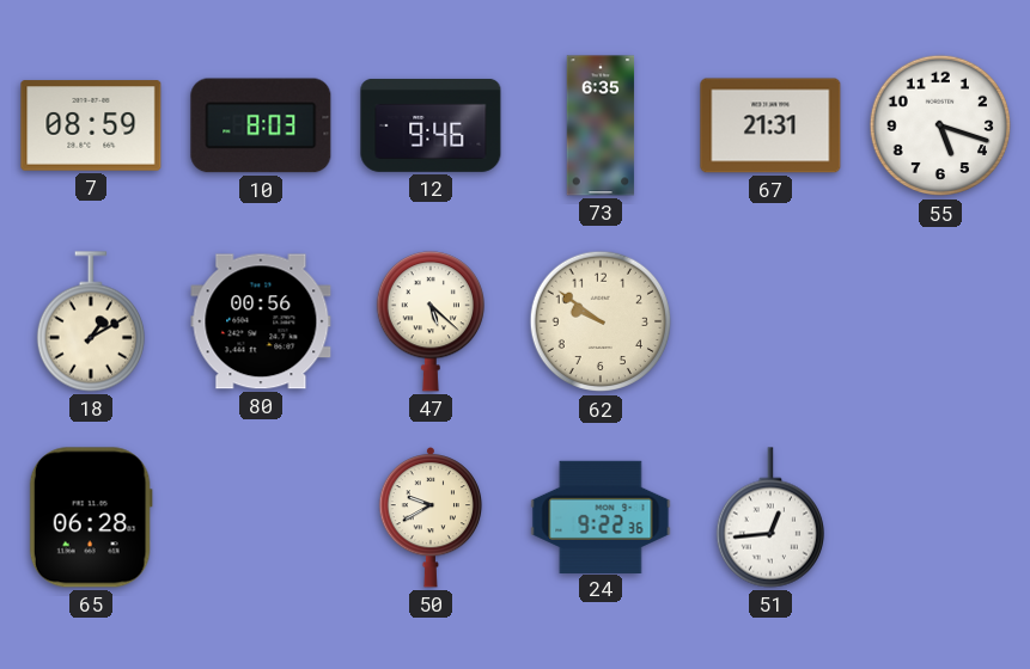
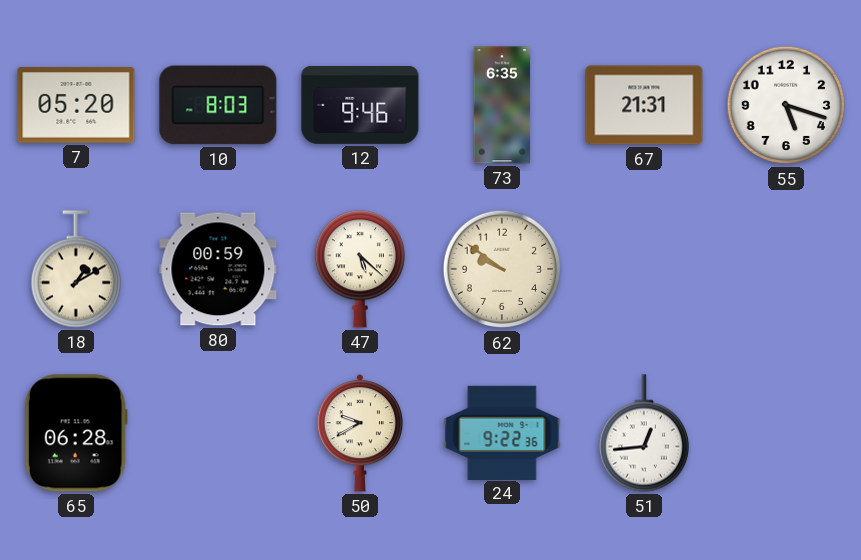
7: 08:59 -> 05:20
80: 00:56 -> 00:59
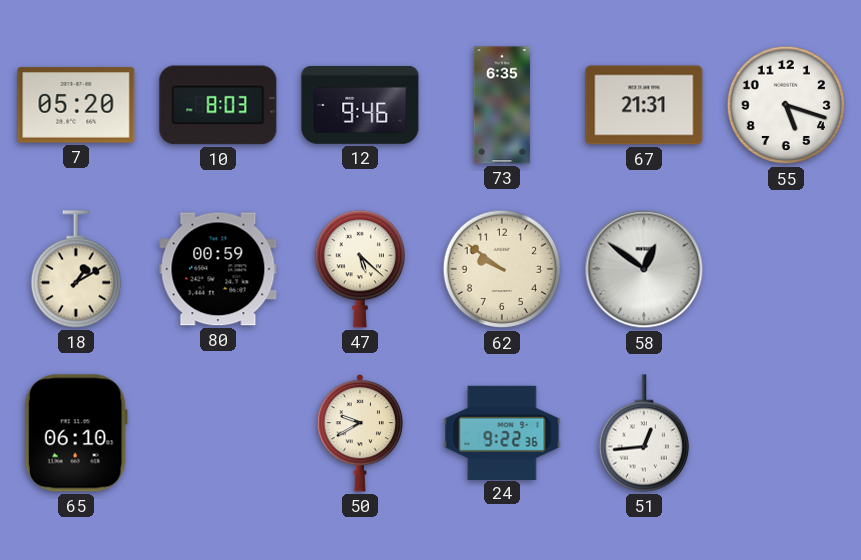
58: none -> 12:51
65: 06:28 -> 06:10
